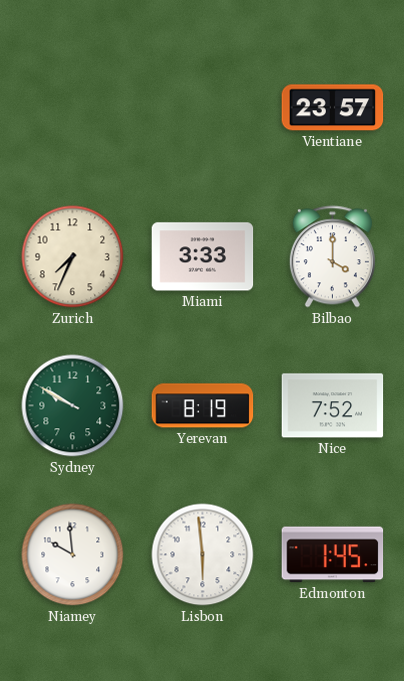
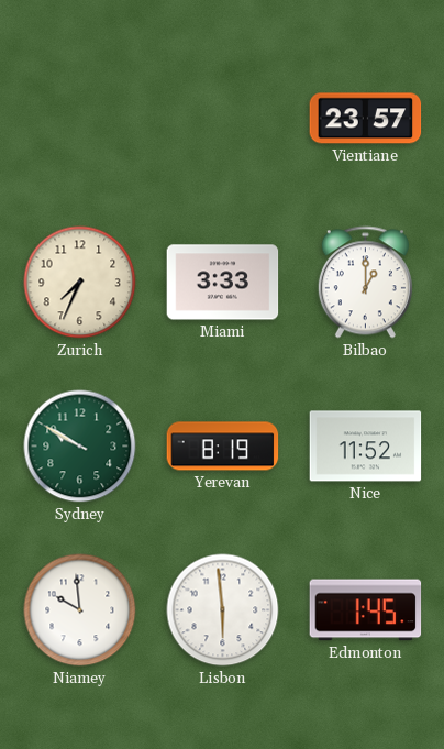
Bilbao: 4:00 -> 1:00
Nice: 7:52 -> 11:52
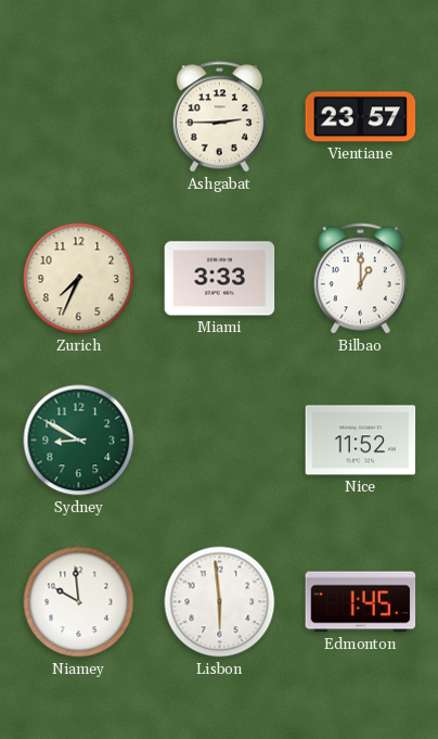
Ashgabat: none -> 2:45
Sydney: 9:50 -> 8:50
Yerevan: 8:19 -> none
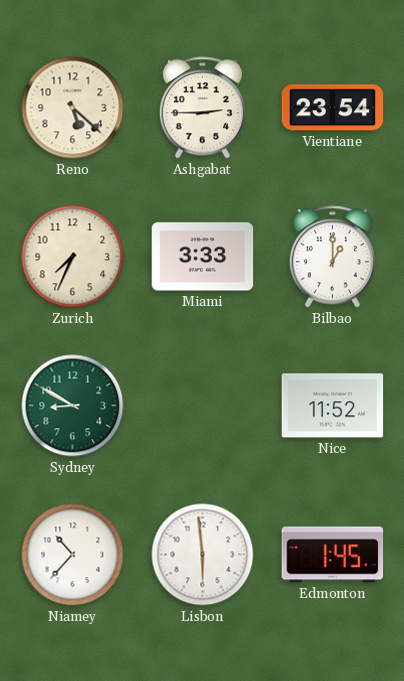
Reno: none -> 5:22
Vientiane: 23:57 -> 23:54
Niamey: 9:59 -> 10:37
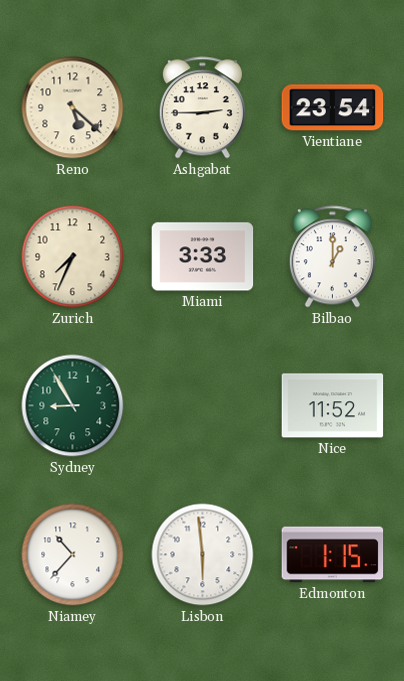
Sydney: 8:50 -> 8:55
Edmonton: 1:45 -> 1:15
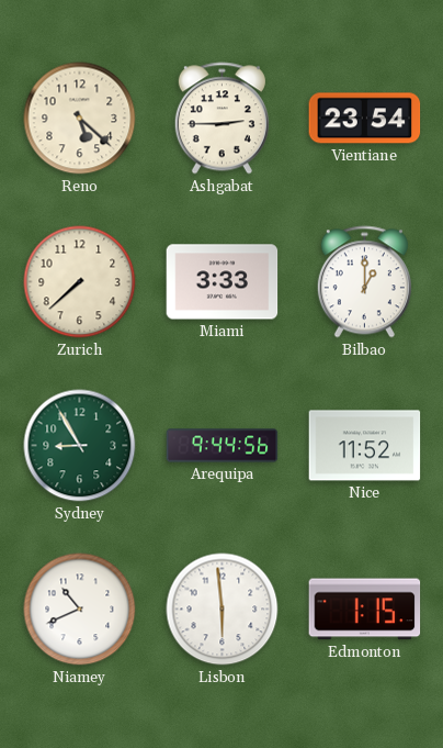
Zurich: 7:34 -> 7:38
Arequipa: none -> 9:44
Niamey: 10:37 -> 10:41
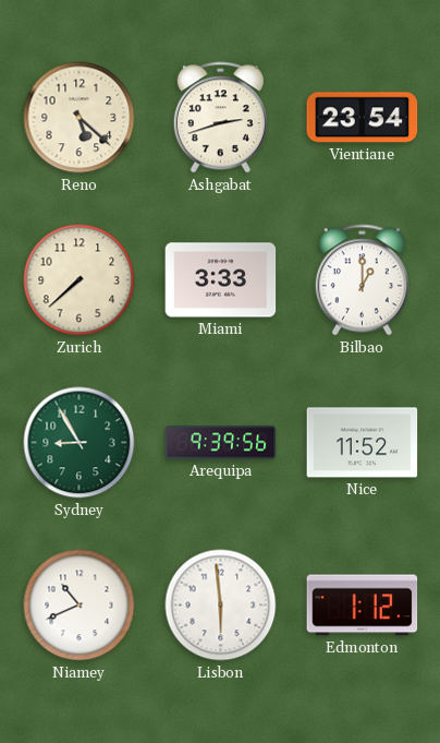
Ashgabat: 2:45 -> 2:42
Arequipa: 9:44 -> 9:39
Edmonton: 1:15 -> 1:12
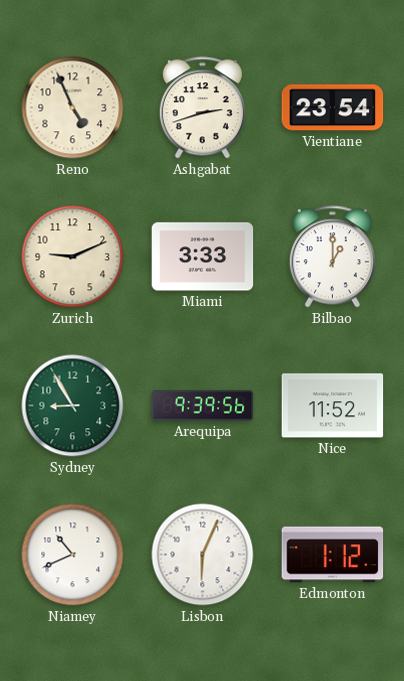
Reno: 5:22 -> 4:56
Zurich: 7:38 -> 9:11
Lisbon: 5:59 -> 6:04
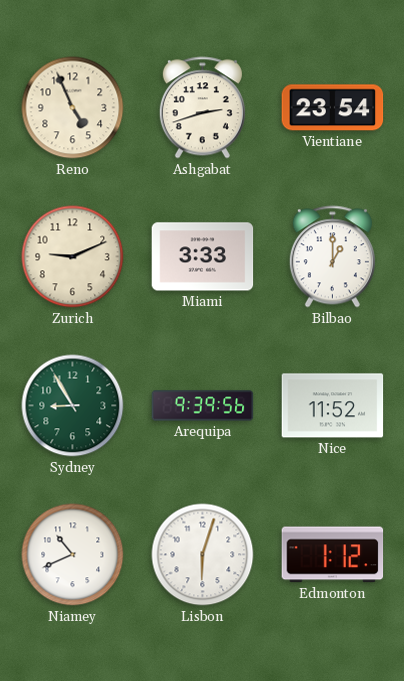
Lisbon: 6:04 -> 6:03
